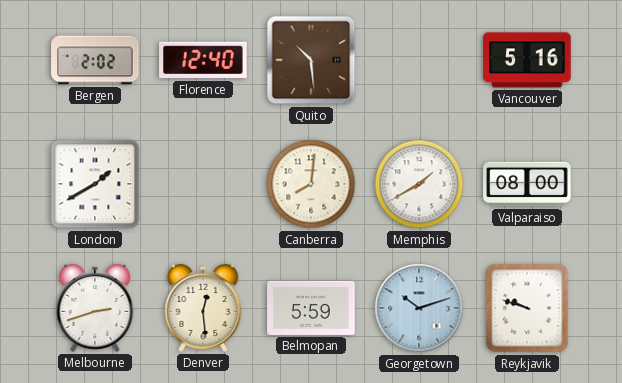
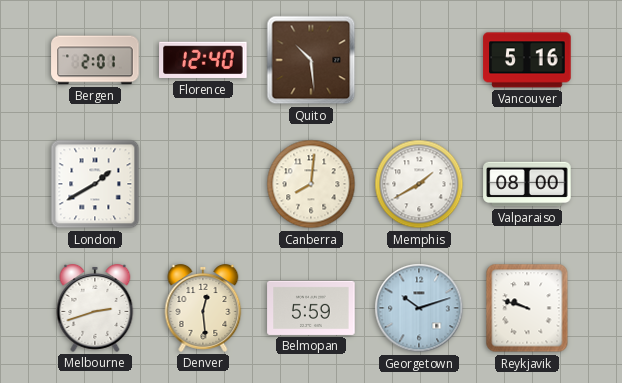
Bergen: 2:02 -> 2:01
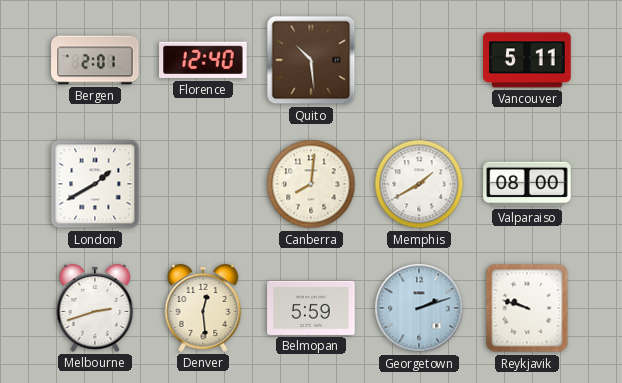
Vancouver: 5:16 -> 5:11
Georgetown: 10:12 -> 2:12
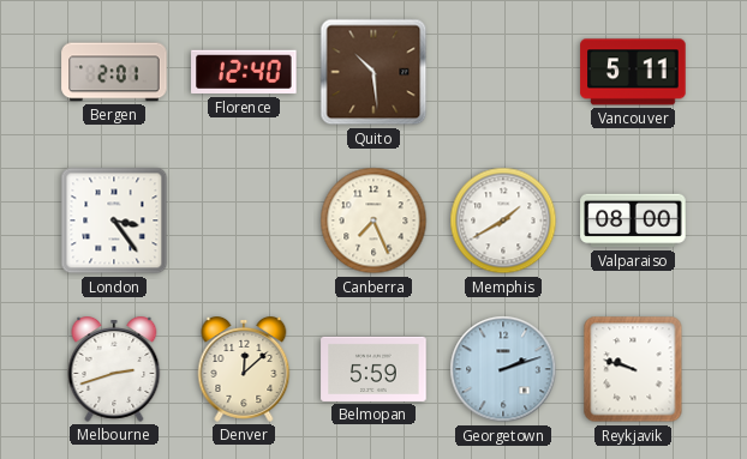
London: 1:40 -> 3:24
Canberra: 8:01 -> 7:26
Denver: 12:29 -> 12:08
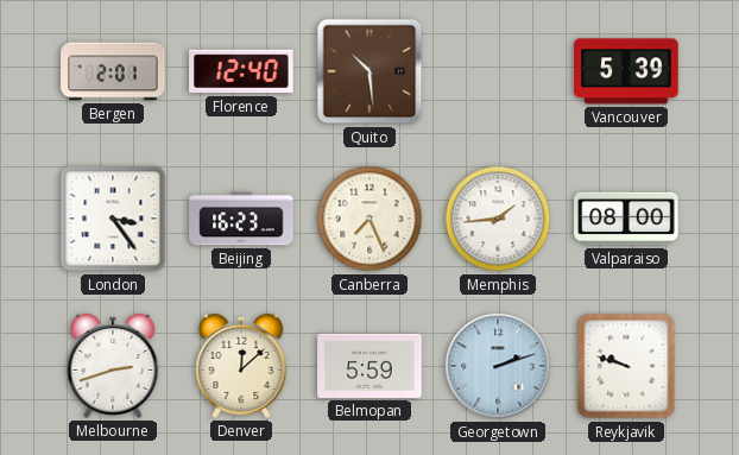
Vancouver: 5:11 -> 5:39
Beijing: none -> 16:23
Memphis: 1:40 -> 1:44
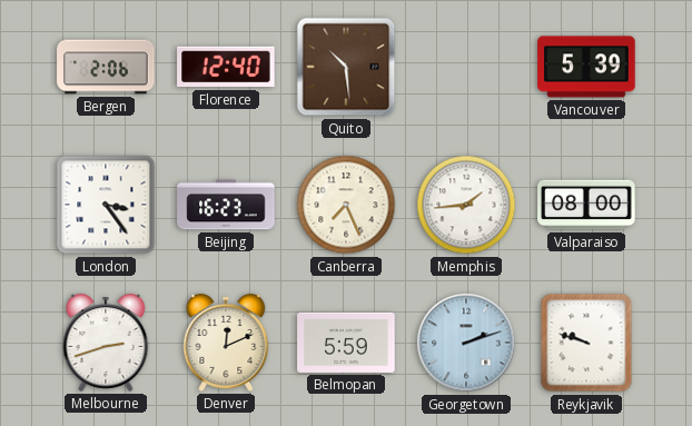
Bergen: 2:01 -> 2:06
Denver: 12:08 -> 12:11
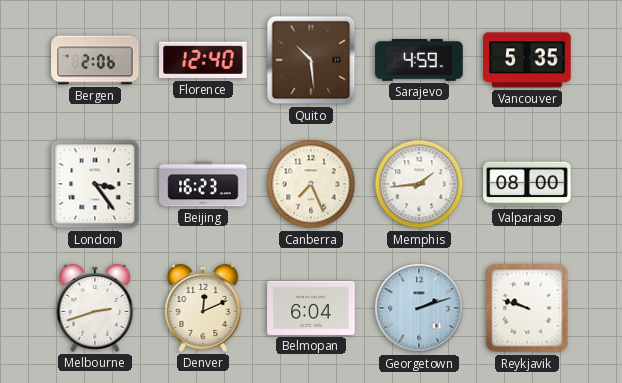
Sarajevo: none -> 4:59
Vancouver: 5:39 -> 5:35
Belmopan: 5:59 -> 6:04
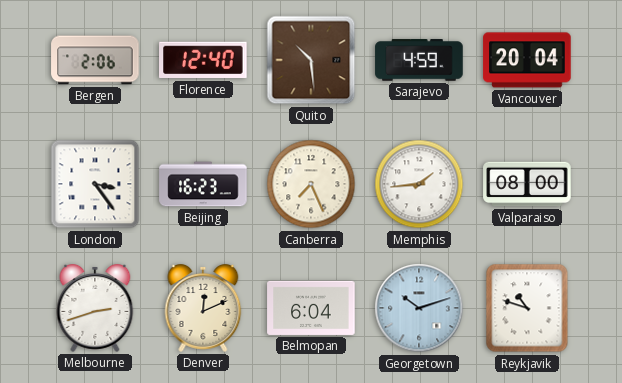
Vancouver: 5:35 -> 20:04
Georgetown: 2:12 -> 10:12
Reykjavik: 9:48 -> 10:48
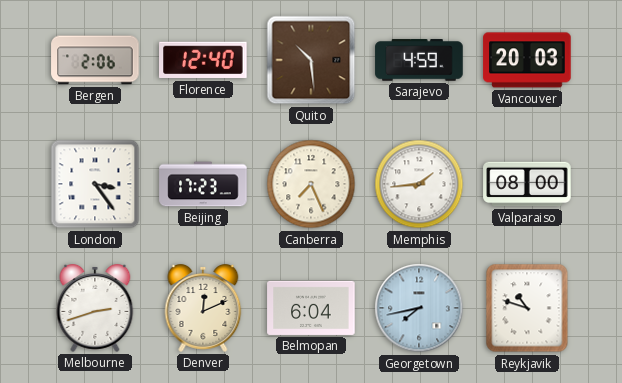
Vancouver: 20:04 -> 20:03
Beijing: 16:23 -> 17:23
Georgetown: 10:12 -> 7:43
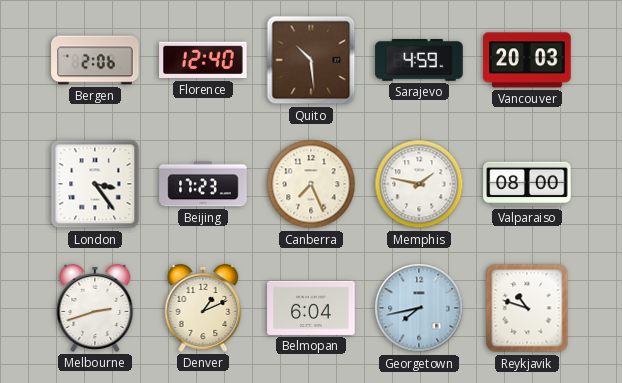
Memphis: 1:44 -> 1:47
Denver: 12:11 -> 1:11
